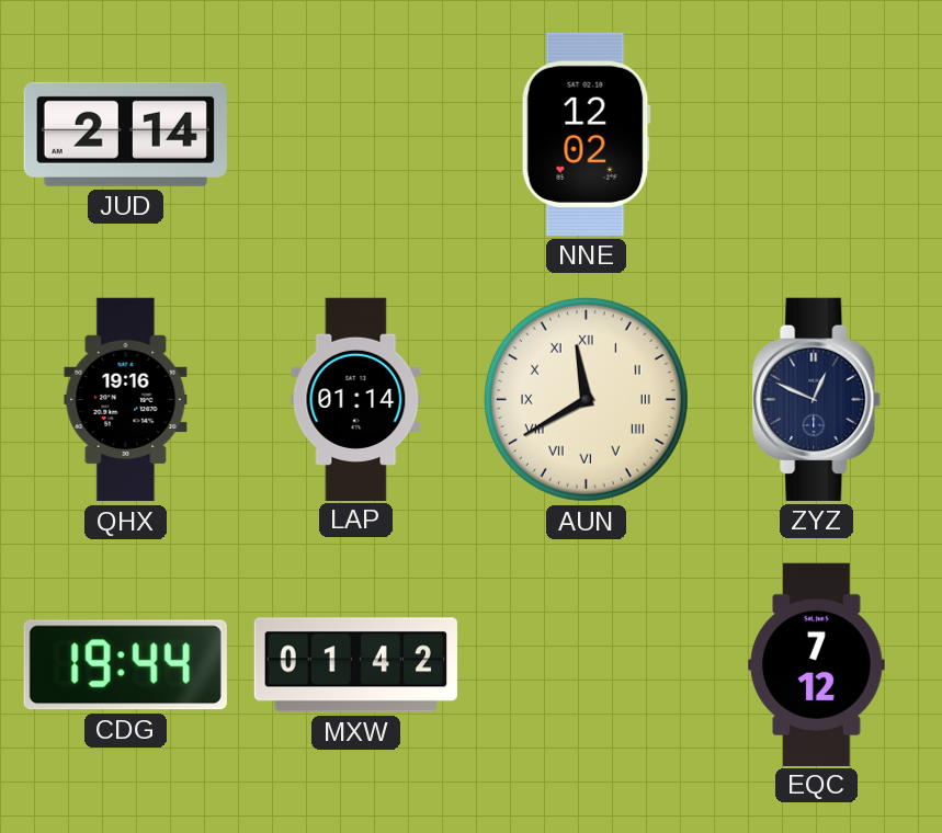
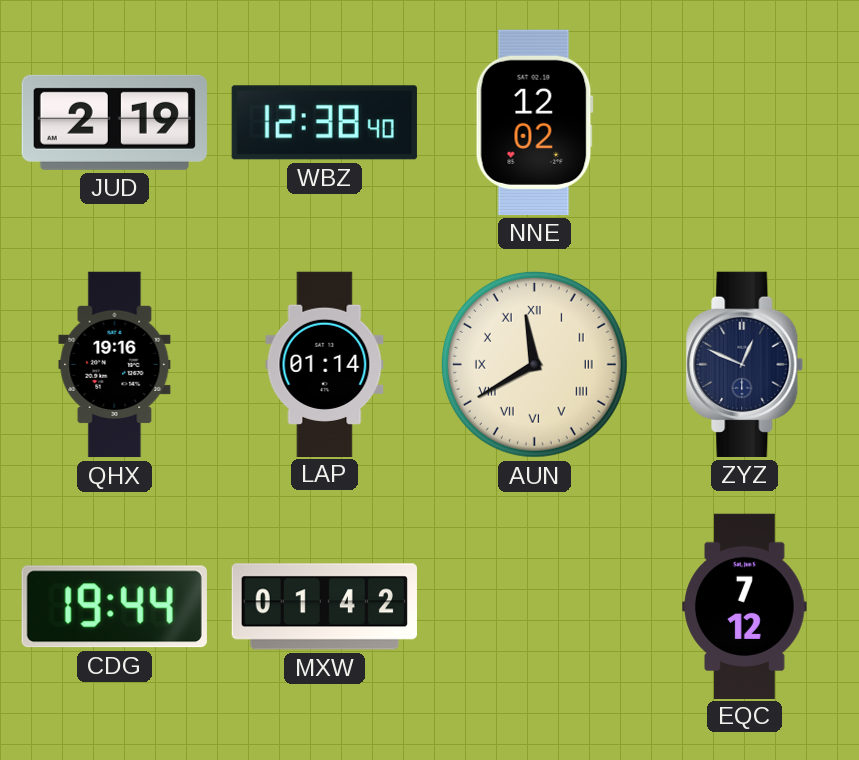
JUD: 2:14 -> 2:19
WBZ: none -> 12:38
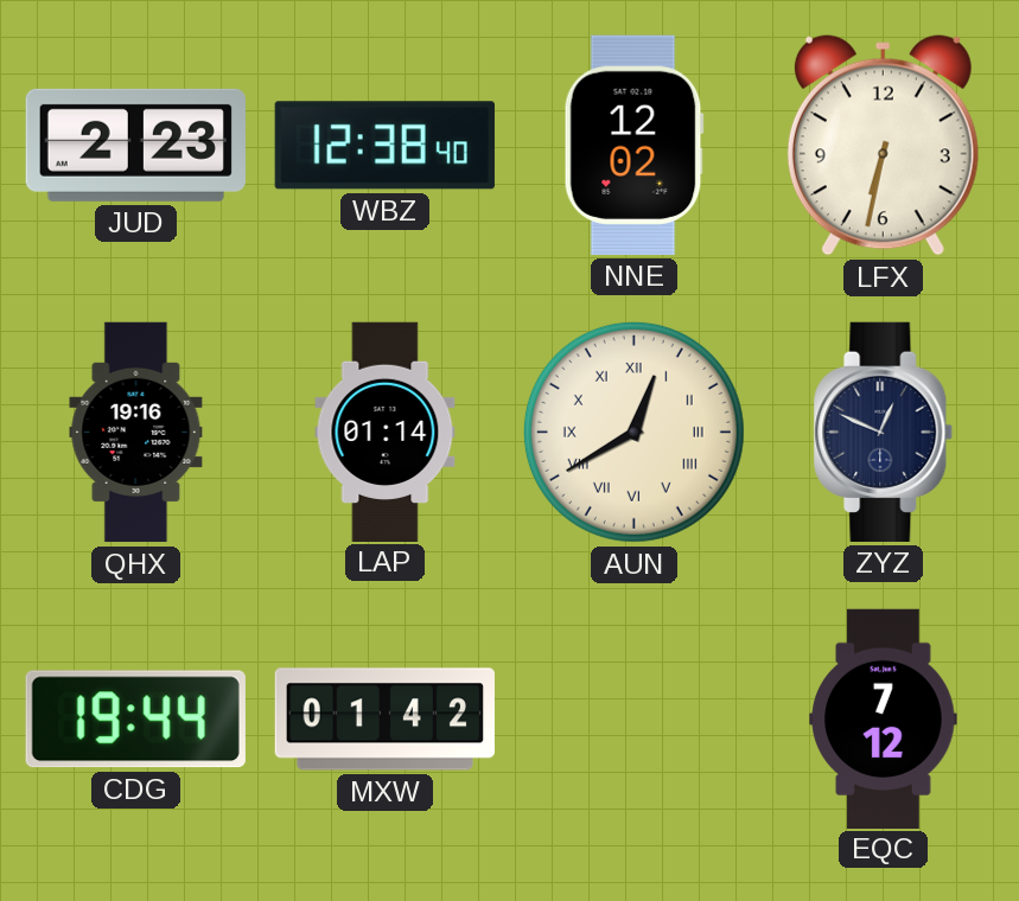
JUD: 2:19 -> 2:23
LFX: none -> 6:32
AUN: 11:40 -> 12:40
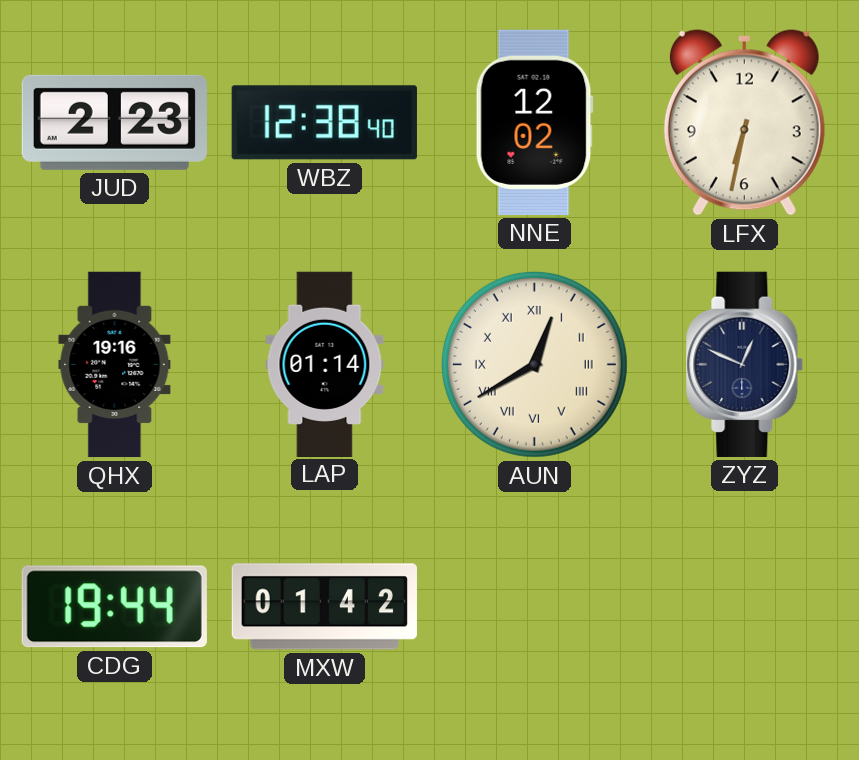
EQC: 7:12 -> none
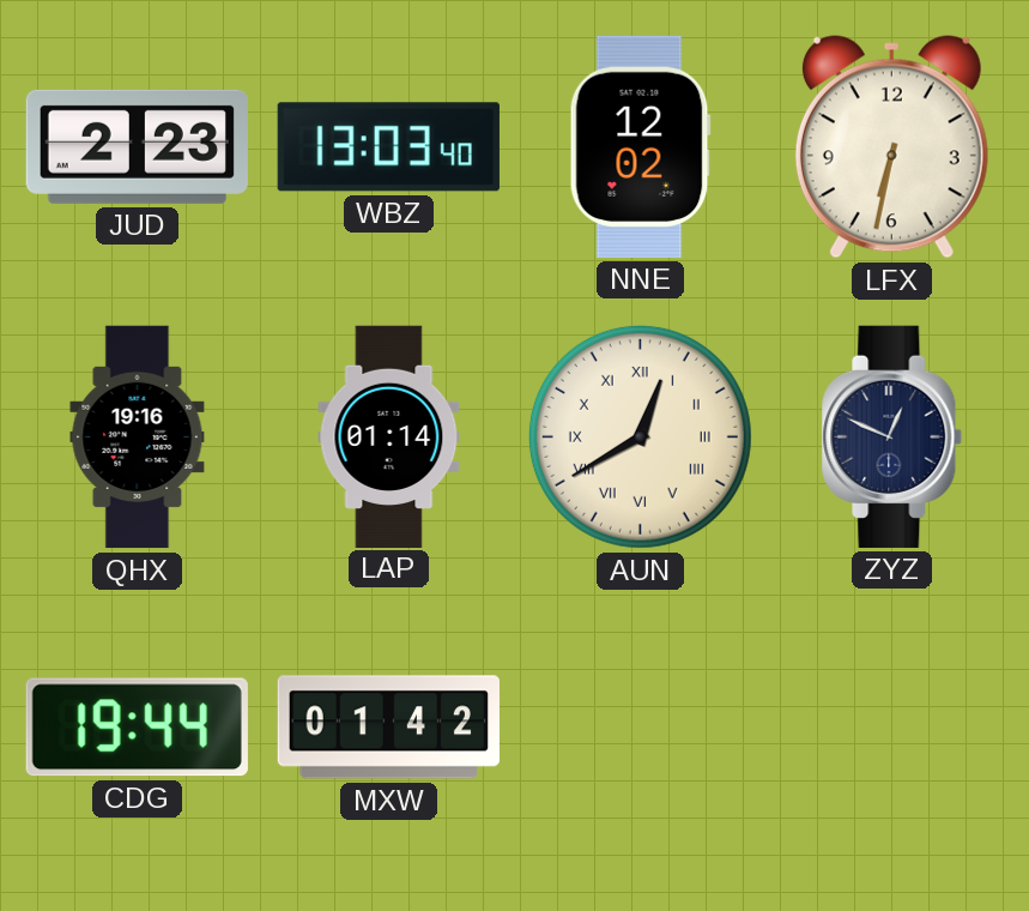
WBZ: 12:38 -> 13:03
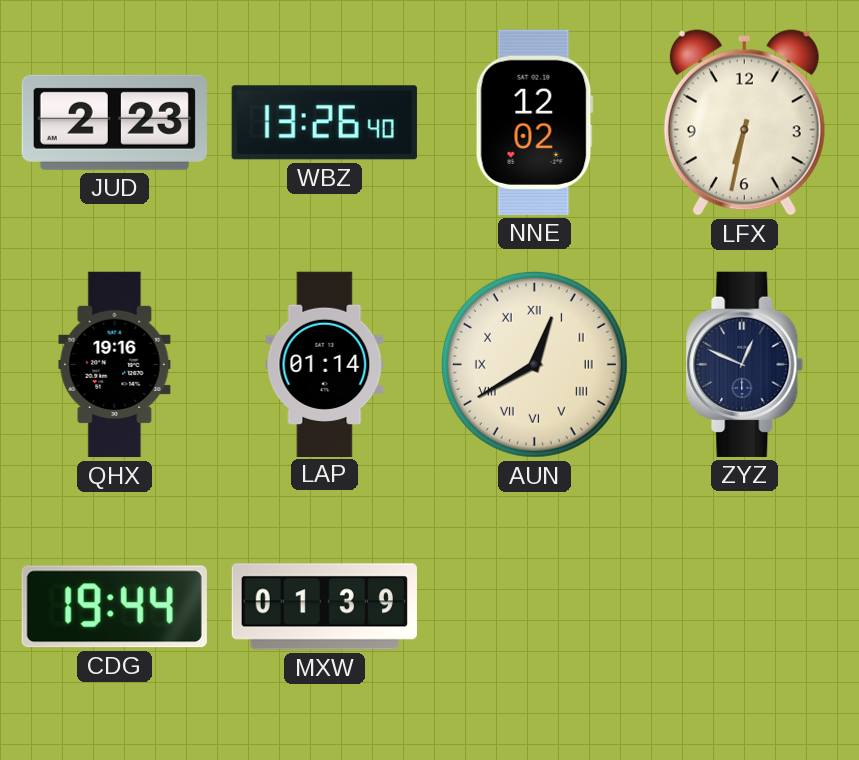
WBZ: 13:03 -> 13:26
MXW: 01:42 -> 01:39
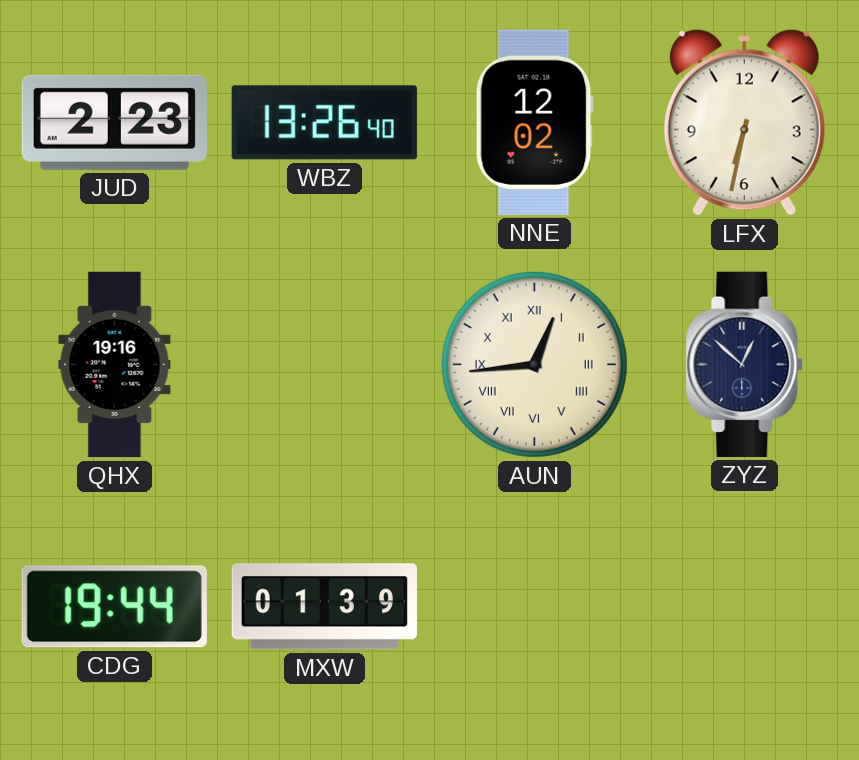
LAP: 01:14 -> none
AUN: 12:40 -> 12:44
ZYZ: 12:49 -> 12:52
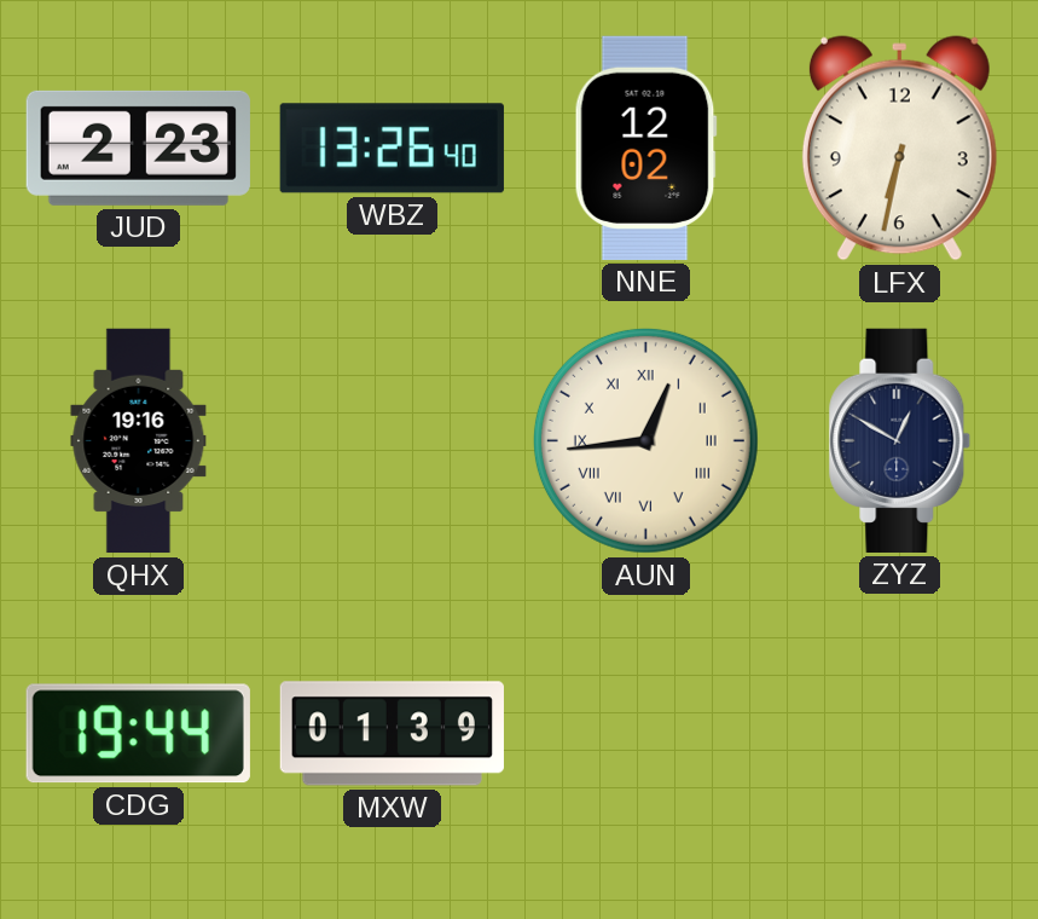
ZYZ: 12:52 -> 12:50
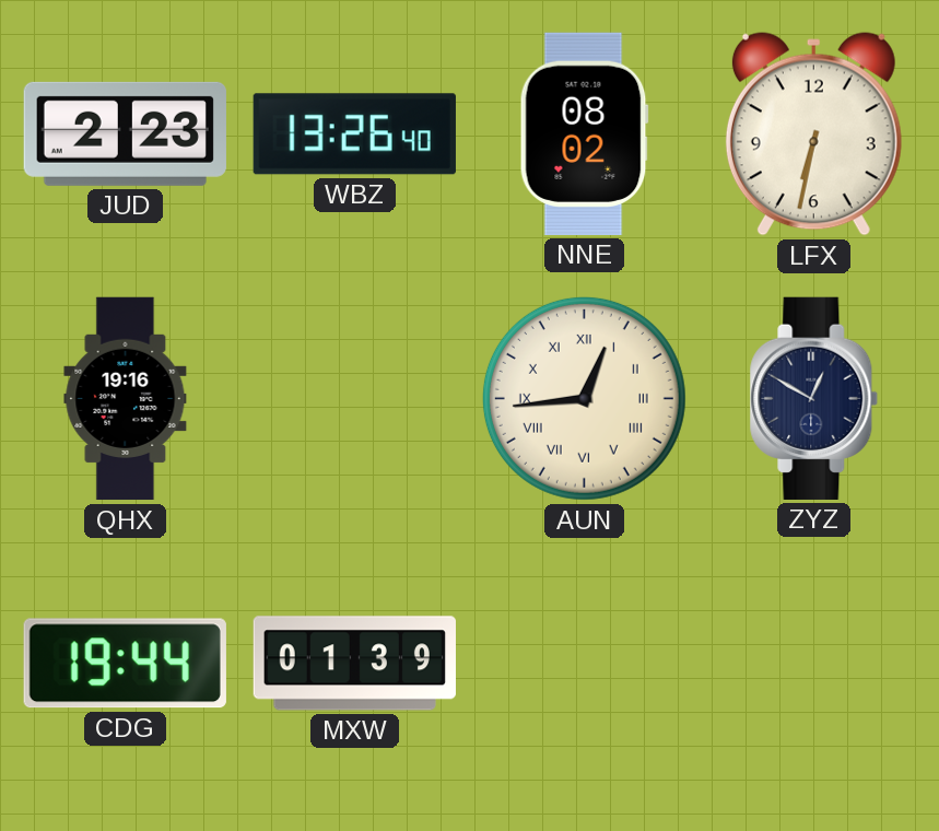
NNE: 12:02 -> 08:02
